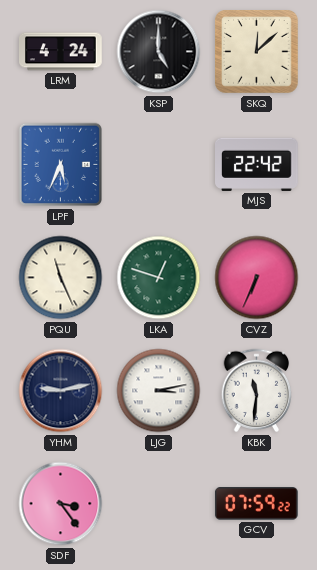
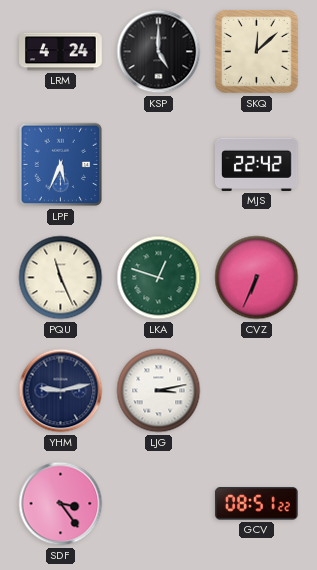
KBK: 11:31 -> none
GCV: 07:59 -> 08:51
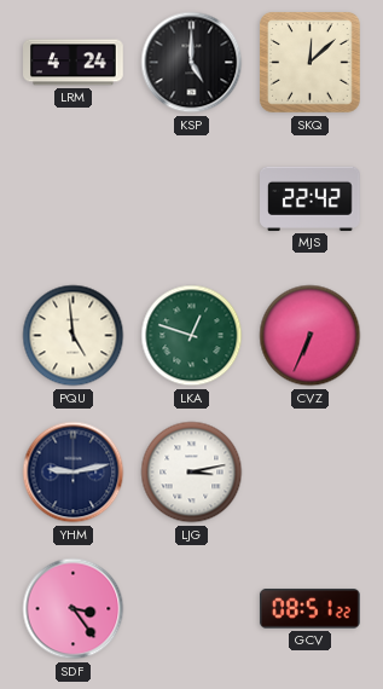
LPF: 5:34 -> none
PQU: 11:26 -> 4:59
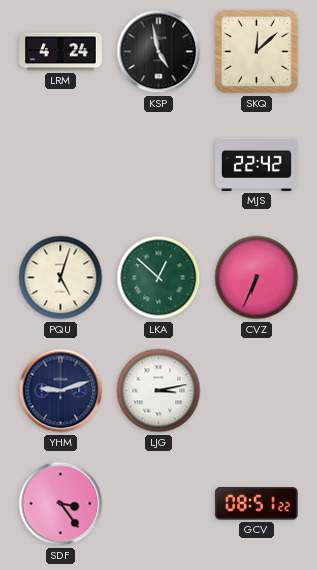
KSP: 5:00 -> 4:58
PQU: 4:59 -> 5:03
LKA: 12:48 -> 12:52
YHM: 9:13 -> 9:12
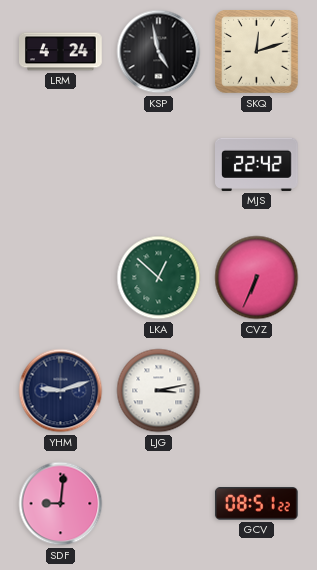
SKQ: 12:08 -> 12:12
PQU: 5:03 -> none
SDF: 3:24 -> 9:01
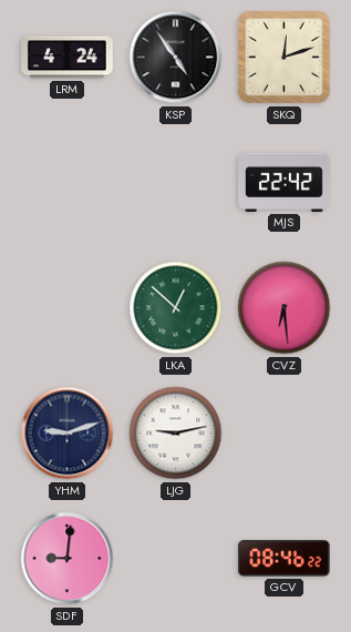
KSP: 4:58 -> 4:54
CVZ: 6:34 -> 6:29
LJG: 3:13 -> 9:13
GCV: 08:51 -> 08:46
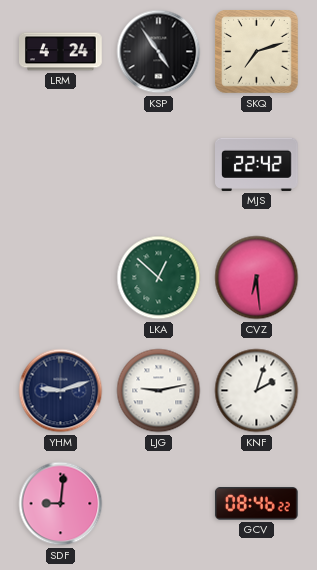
SKQ: 12:12 -> 7:12
KNF: none -> 2:03
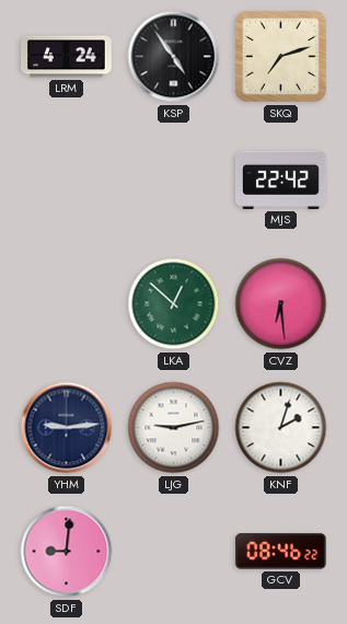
YHM: 9:12 -> 9:14
